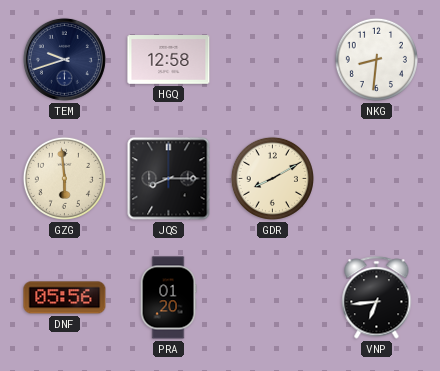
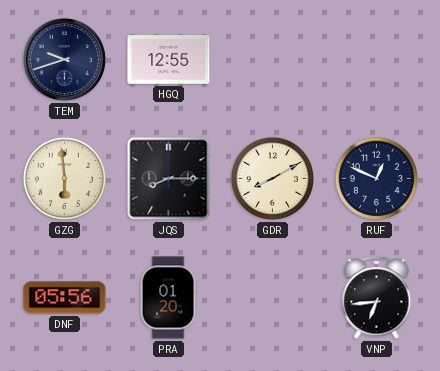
HGQ: 12:58 -> 12:55
NKG: 8:31 -> none
RUF: none -> 12:49
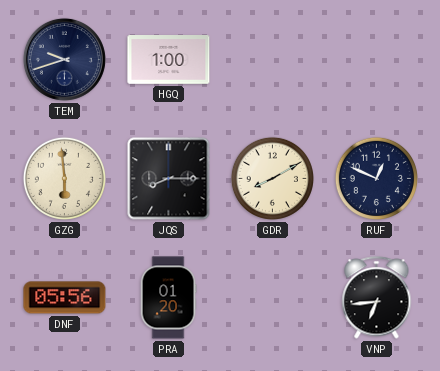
HGQ: 12:55 -> 1:00
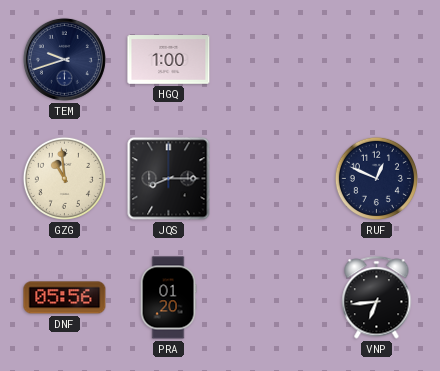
GZG: 5:59 -> 10:59
GDR: 8:10 -> none
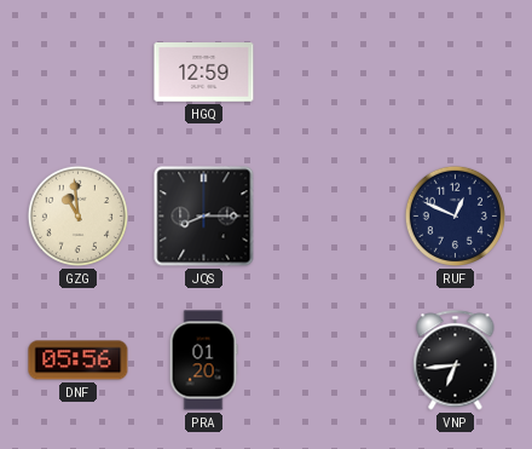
TEM: 9:42 -> none
HGQ: 1:00 -> 12:59
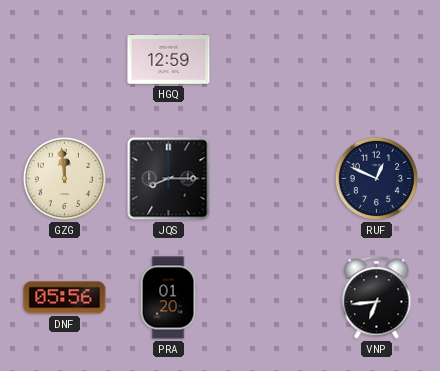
GZG: 10:59 -> 11:59
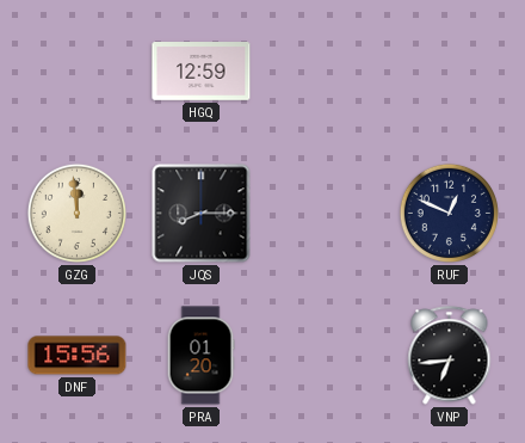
DNF: 05:56 -> 15:56
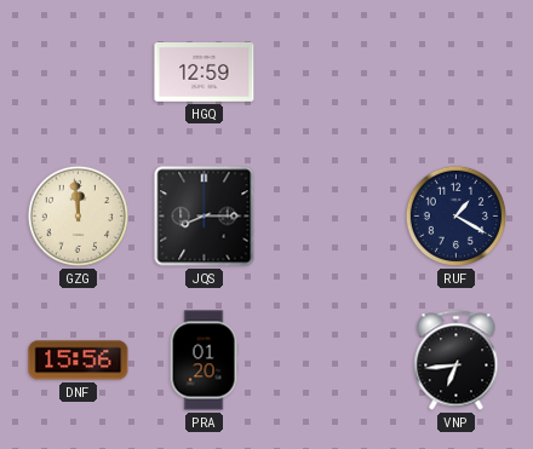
RUF: 12:49 -> 1:20
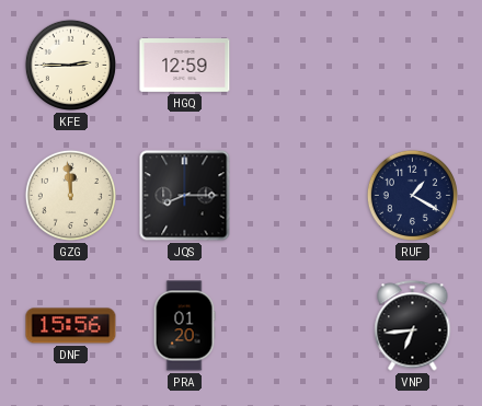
KFE: none -> 2:45
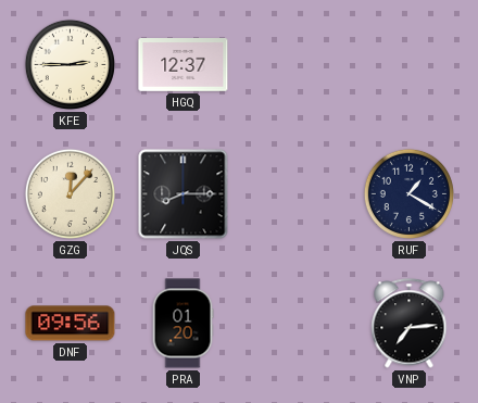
HGQ: 12:59 -> 12:37
GZG: 11:59 -> 12:07
DNF: 15:56 -> 09:56
VNP: 6:44 -> 7:14
